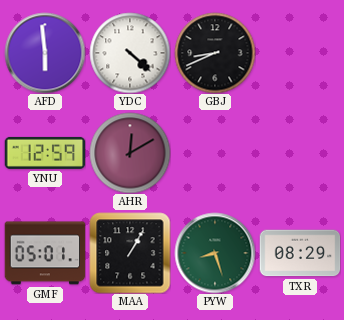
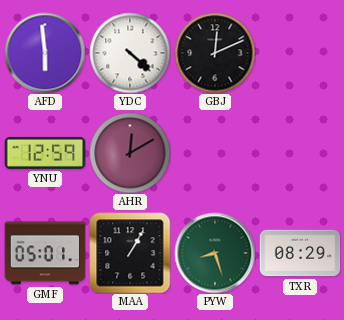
GBJ: 8:41 -> 12:11
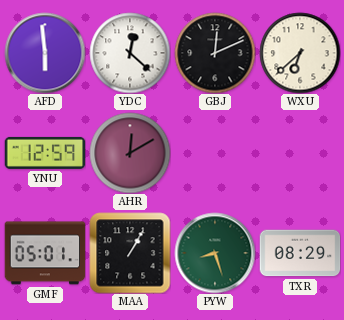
YDC: 4:22 -> 12:22
WXU: none -> 6:38
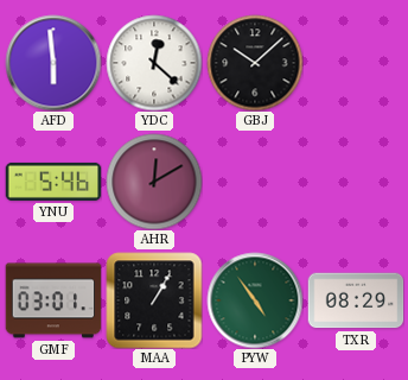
GBJ: 12:11 -> 10:08
WXU: 6:38 -> none
YNU: 12:59 -> 5:46
GMF: 05:01 -> 03:01
PYW: 8:27 -> 4:54
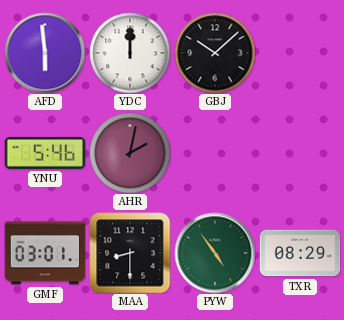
YDC: 12:22 -> 12:00
AHR: 12:10 -> 2:02
MAA: 1:05 -> 8:30
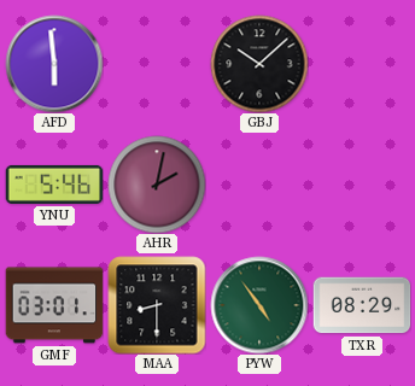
YDC: 12:00 -> none
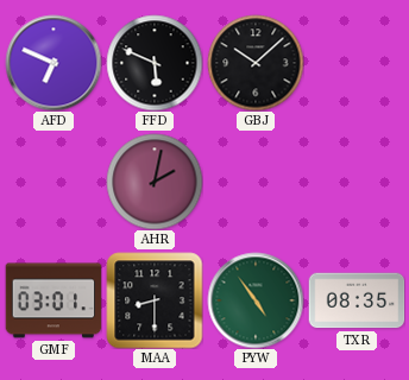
AFD: 5:59 -> 6:49
FFD: none -> 5:49
YNU: 5:46 -> none
TXR: 08:29 -> 08:35
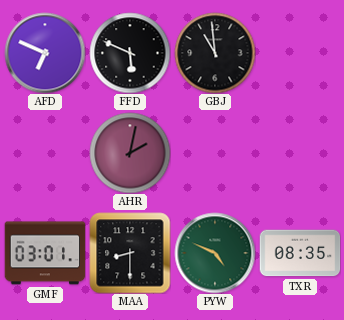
GBJ: 10:08 -> 10:59
PYW: 4:54 -> 4:49
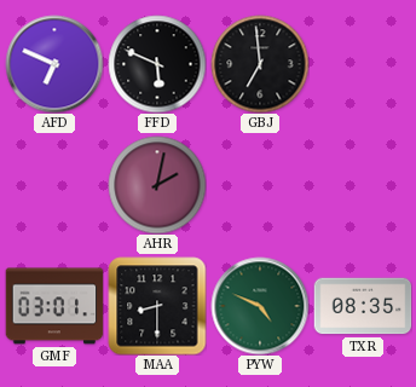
GBJ: 10:59 -> 6:59
